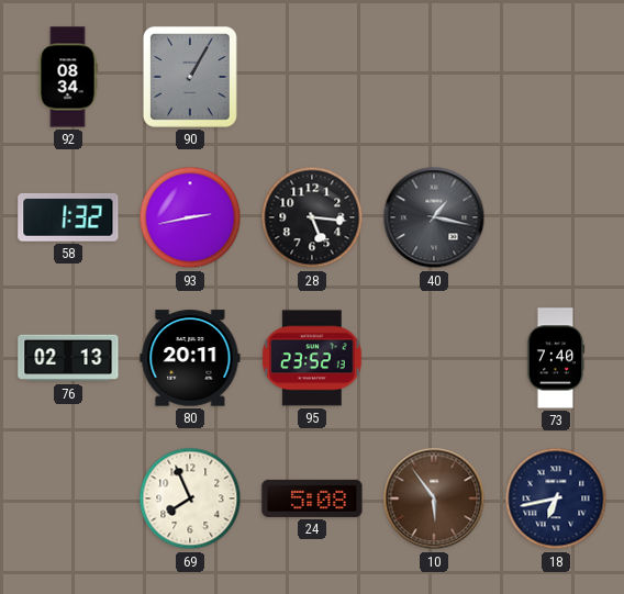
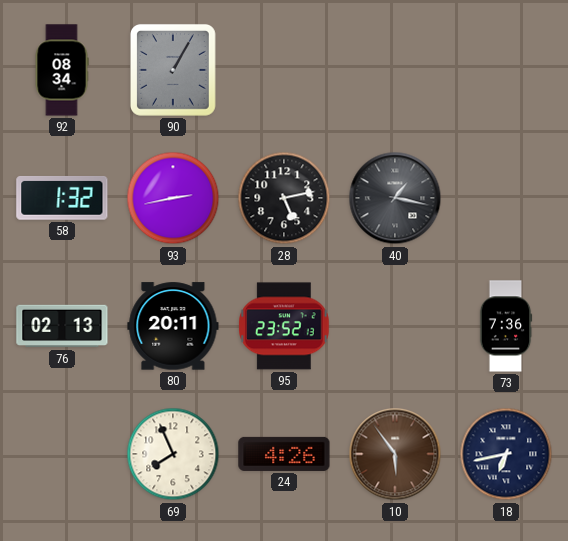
28: 5:16 -> 5:13
73: 7:40 -> 7:36
24: 5:08 -> 4:26
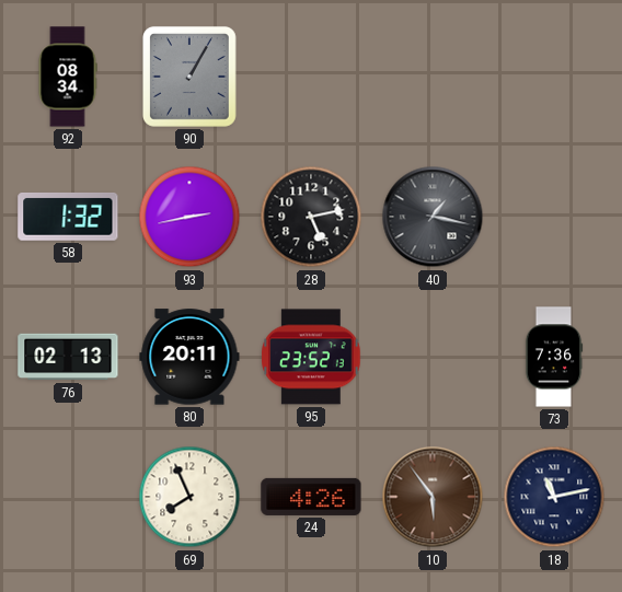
18: 6:43 -> 11:13
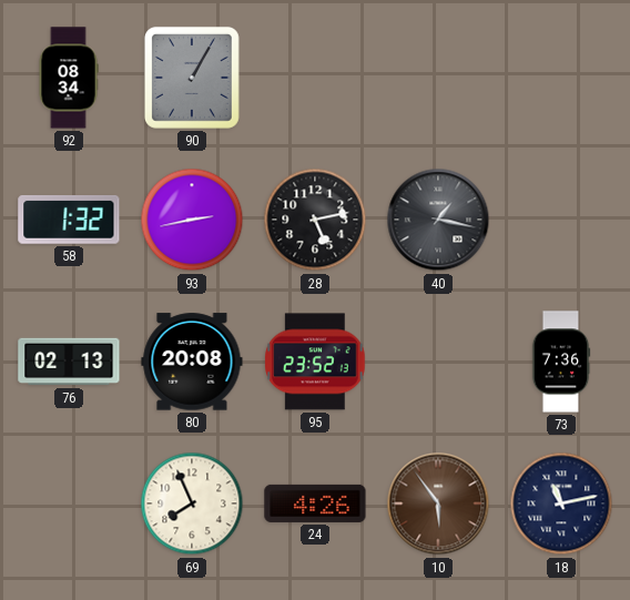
80: 20:11 -> 20:08
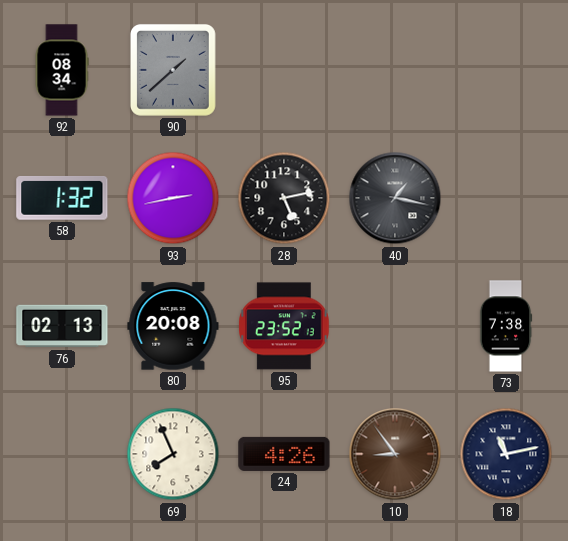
90: 1:05 -> 1:38
73: 7:36 -> 7:38
10: 5:54 -> 8:54
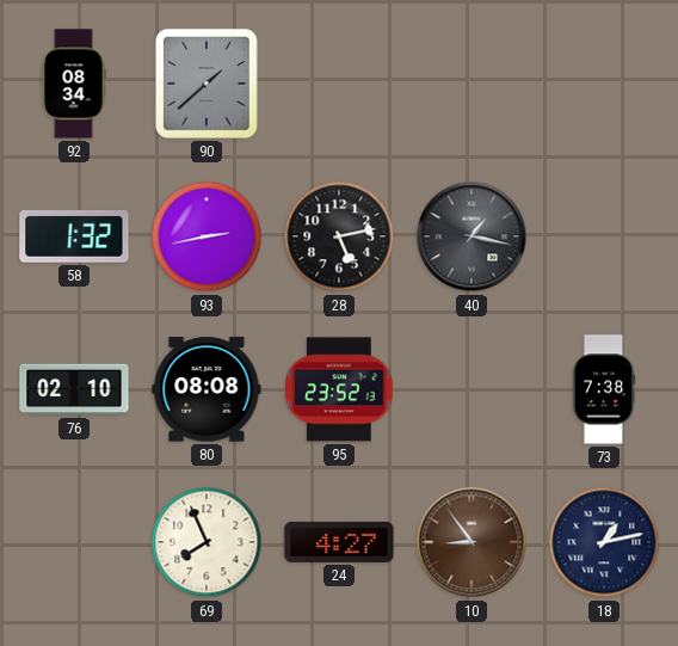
76: 02:13 -> 02:10
80: 20:08 -> 08:08
24: 4:26 -> 4:27
18: 11:13 -> 1:13
